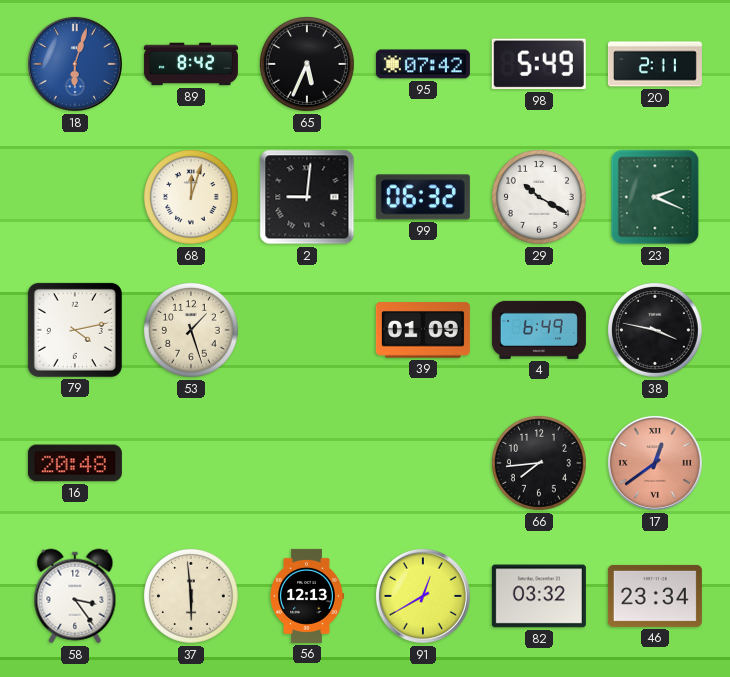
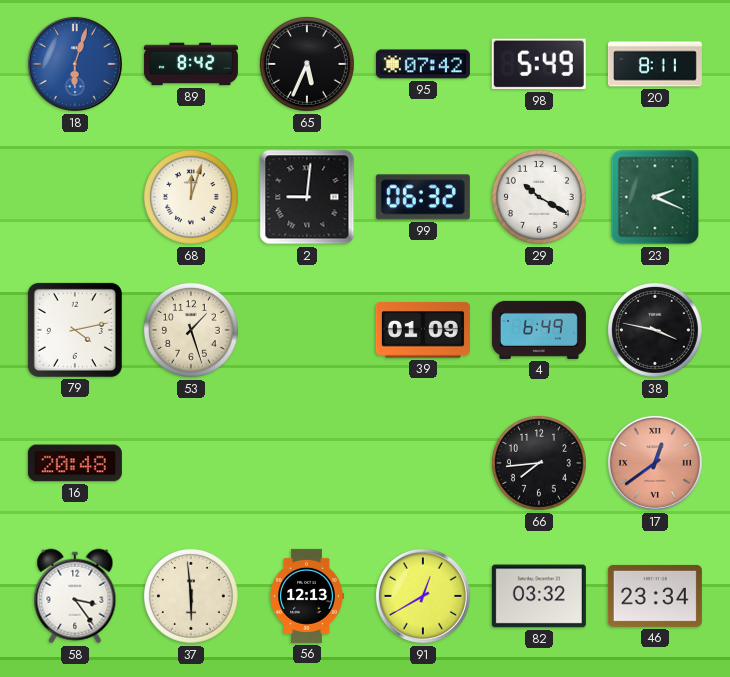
20: 2:11 -> 8:11
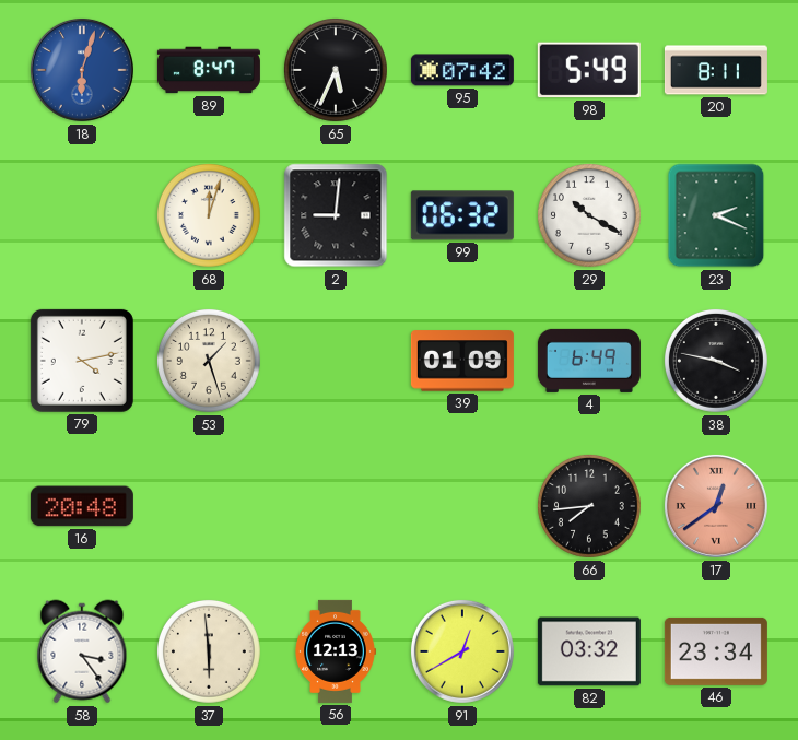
89: 8:42 -> 8:47
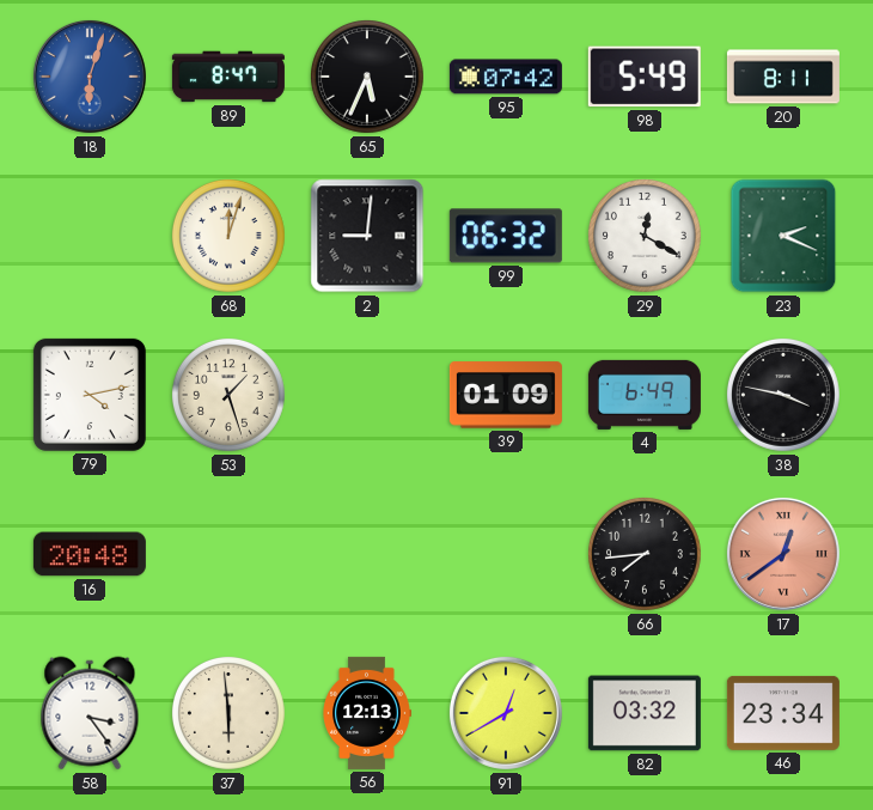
29: 10:20 -> 12:20
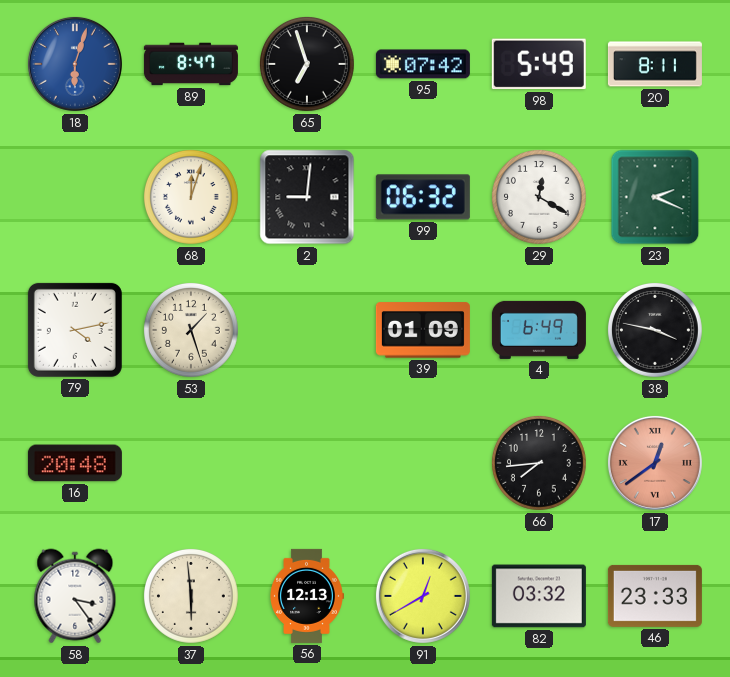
65: 5:34 -> 6:57
46: 23:34 -> 23:33
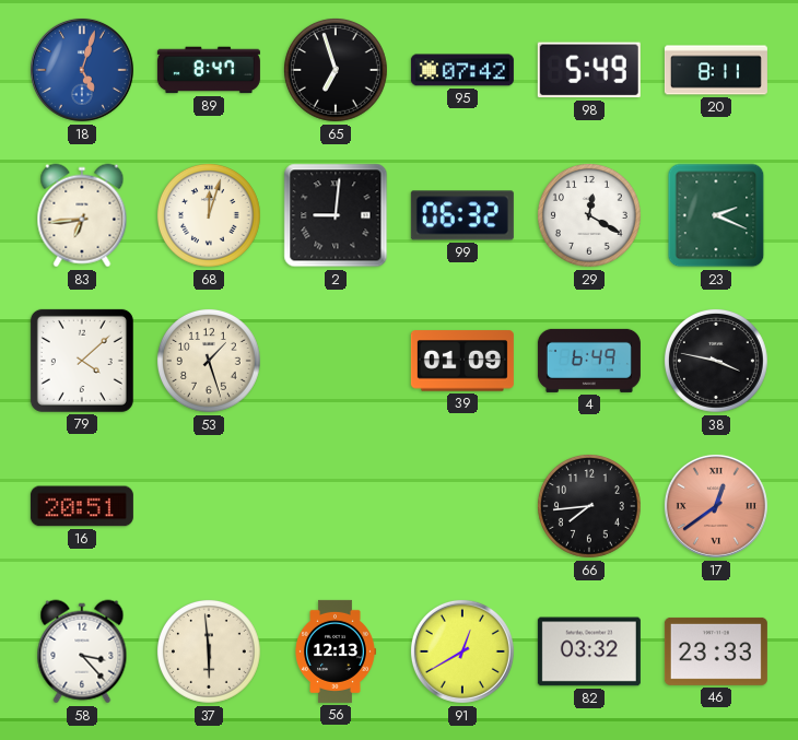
18: 6:03 -> 5:03
83: none -> 6:44
79: 4:13 -> 4:08
16: 20:48 -> 20:51
58: 3:24 -> 3:23
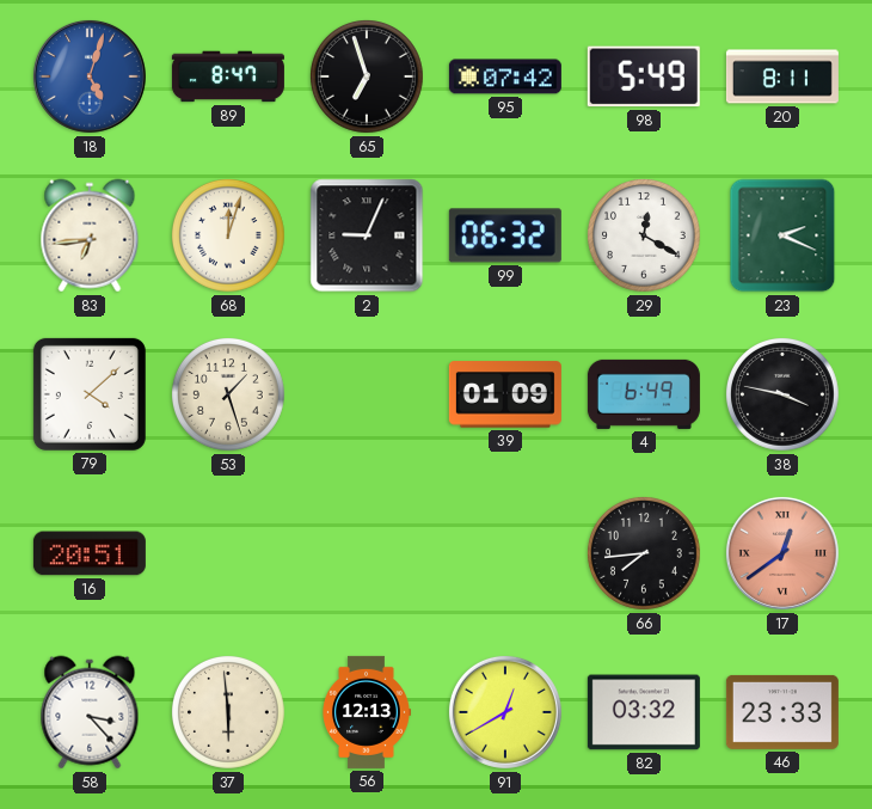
2: 9:01 -> 9:04
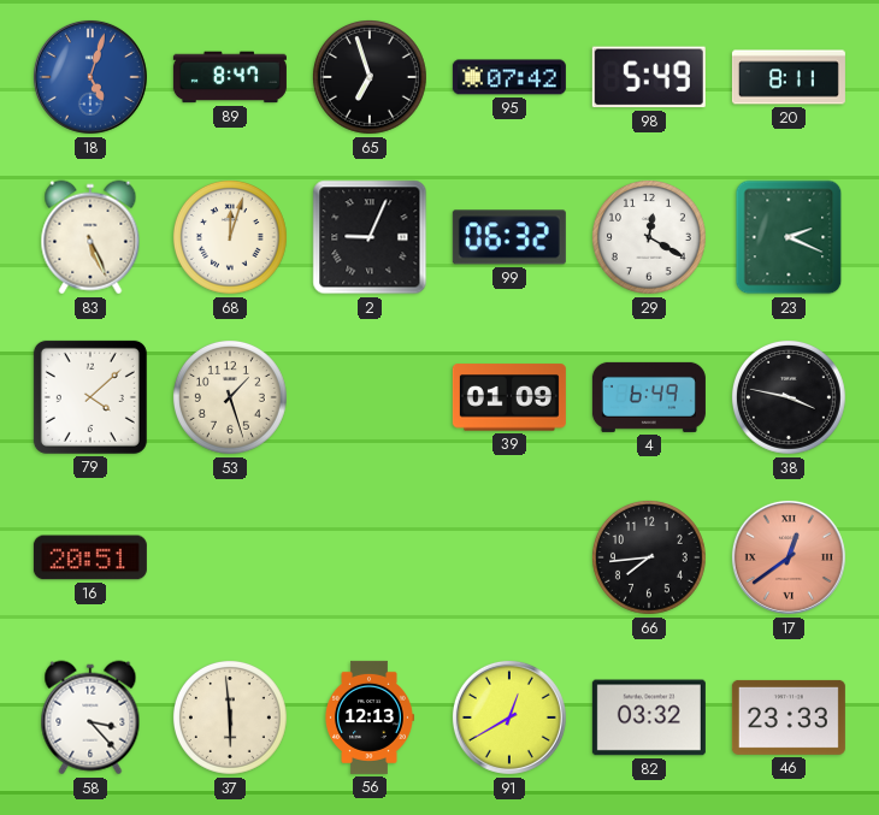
83: 6:44 -> 5:26
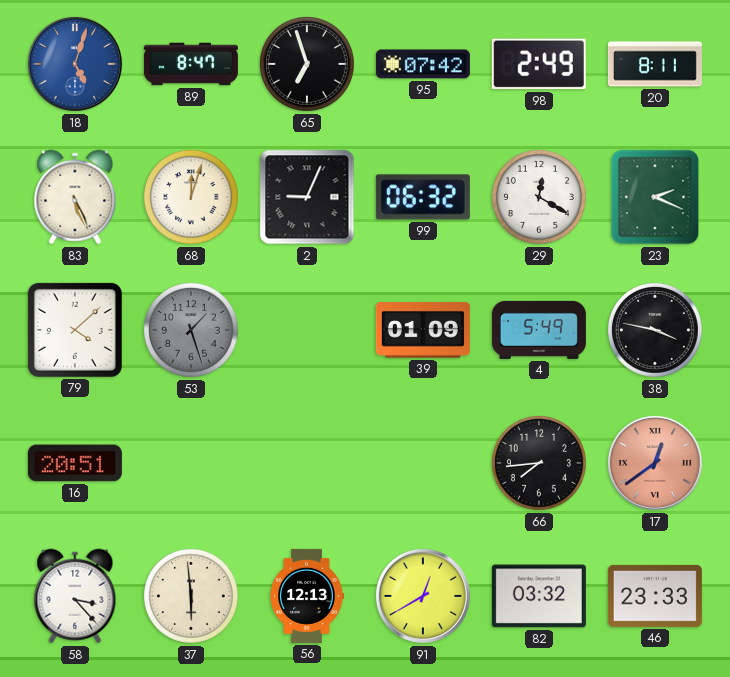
98: 5:49 -> 2:49
53 dial: cream -> grey
4: 6:49 -> 5:49
